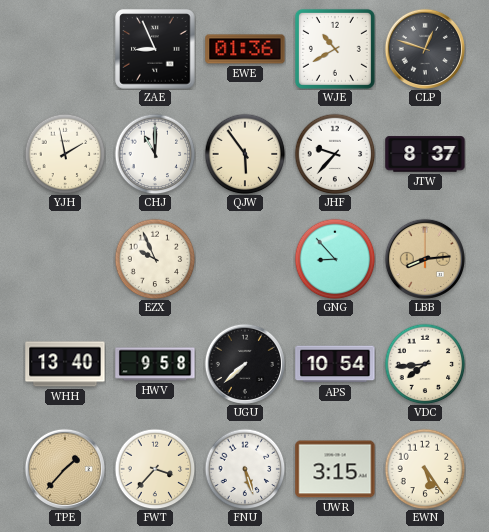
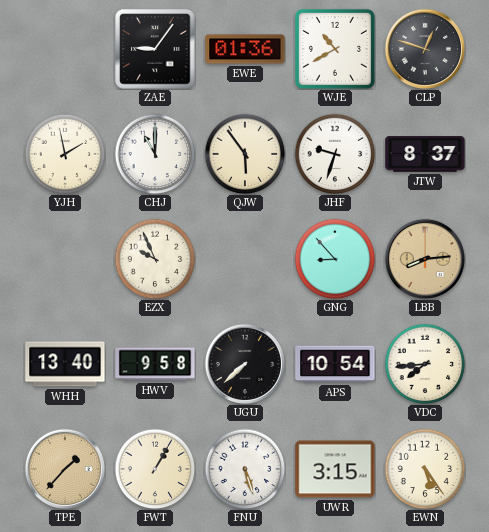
ZAE: 8:56 -> 9:06
JHF: 9:37 -> 9:33
FWT: 3:37 -> 1:05
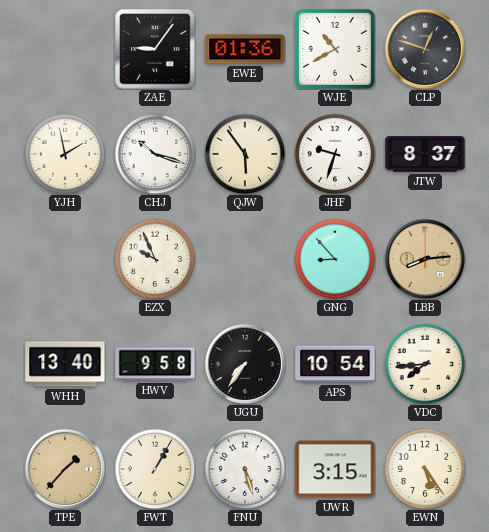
CHJ: 11:00 -> 10:18
UGU: 7:38 -> 7:36
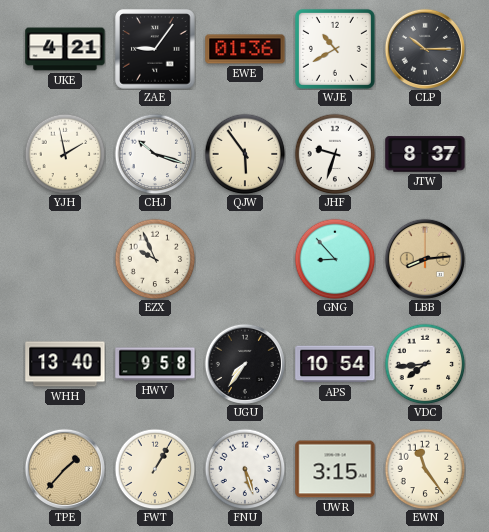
UKE: none -> 4:21
CLP: 12:48 -> 10:15
EWN: 5:24 -> 11:24
